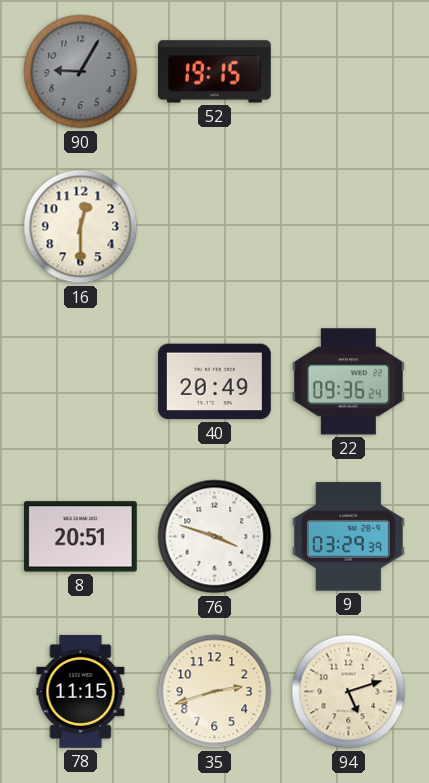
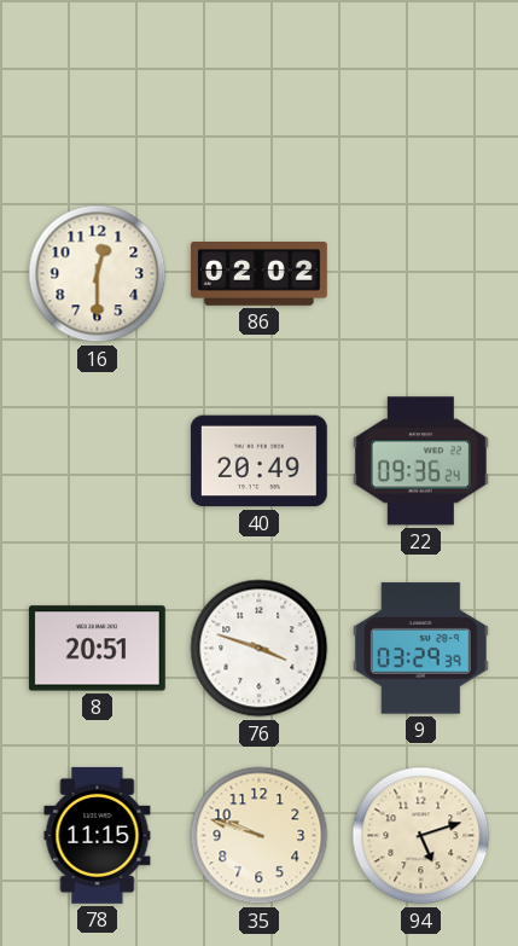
90: 9:05 -> none
52: 19:15 -> none
86: none -> 02:02
35: 2:42 -> 9:48
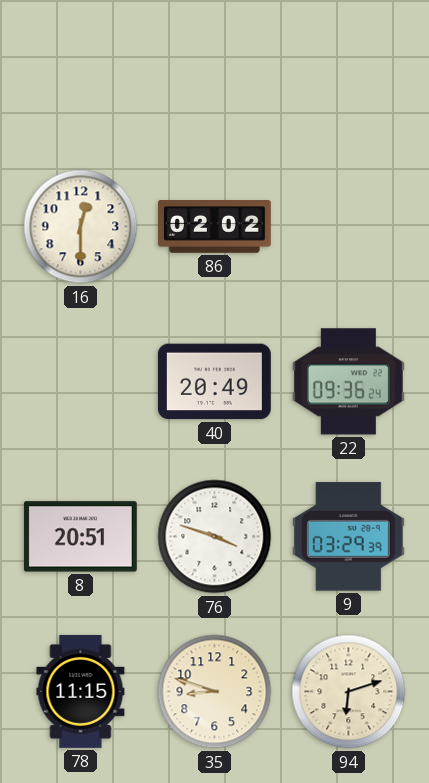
35: 9:48 -> 8:48
94: 5:12 -> 6:12
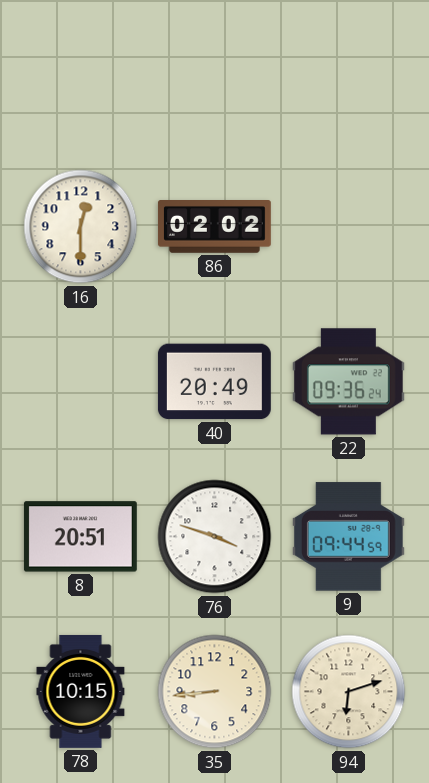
9: 03:29 -> 09:44
78: 11:15 -> 10:15
35: 8:48 -> 8:44
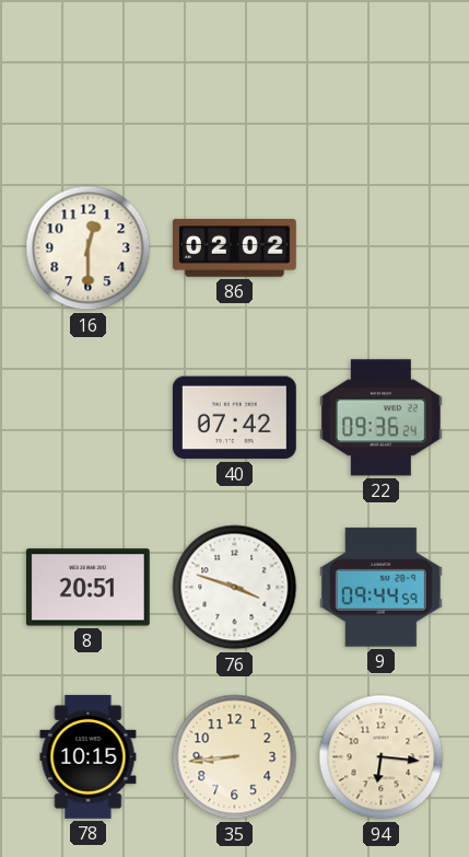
40: 20:49 -> 07:42
94: 6:12 -> 6:16
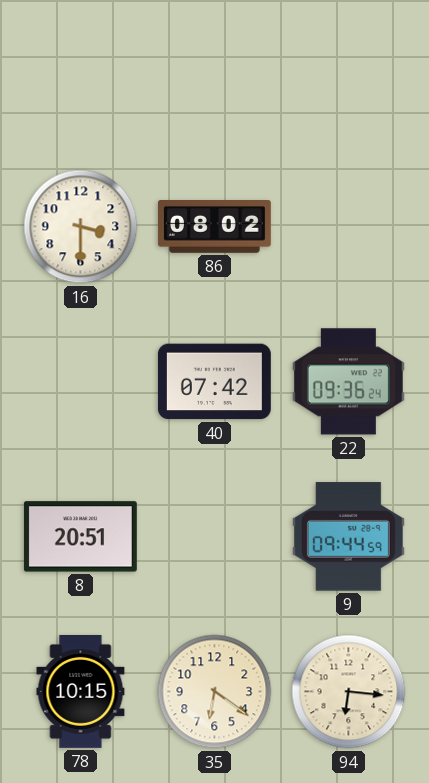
16: 12:30 -> 3:30
86: 02:02 -> 08:02
76: 3:48 -> none
35: 8:44 -> 6:21
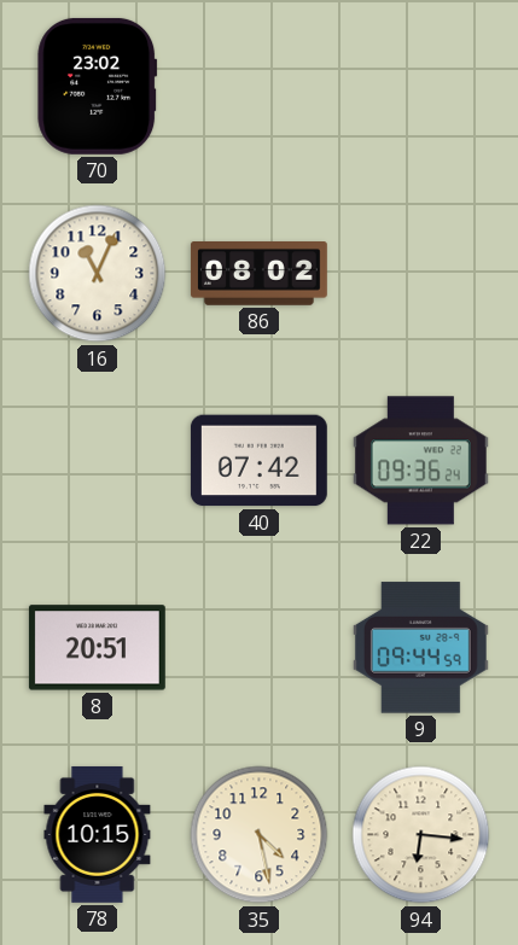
70: none -> 23:02
16: 3:30 -> 11:04
35: 6:21 -> 4:28
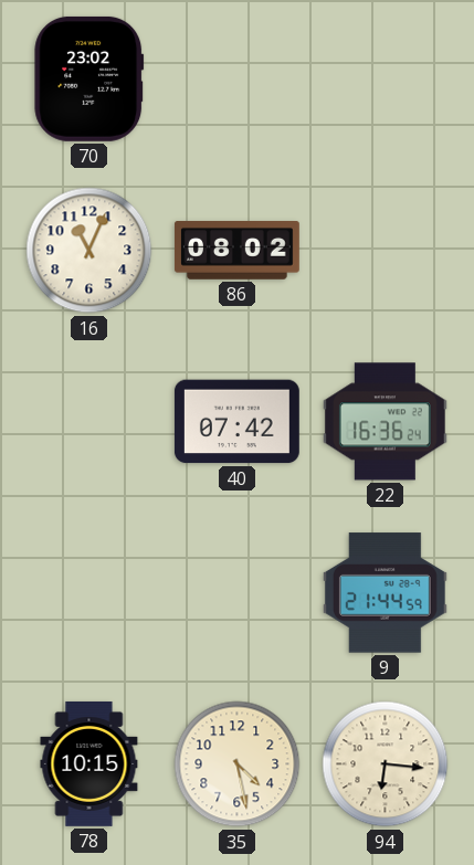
22: 09:36 -> 16:36
8: 20:51 -> none
9: 09:44 -> 21:44
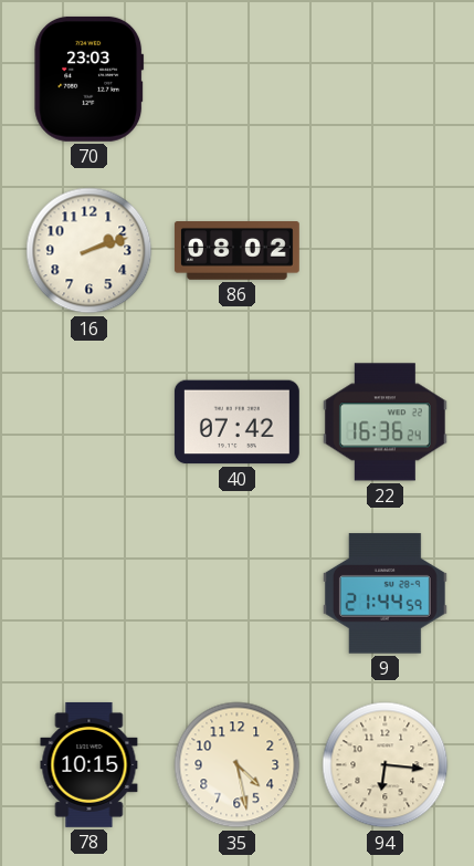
70: 23:02 -> 23:03
16: 11:04 -> 2:12
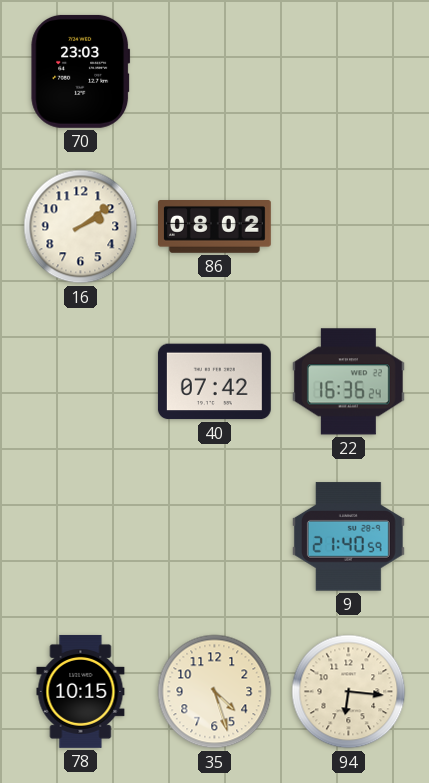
16: 2:12 -> 2:09
9: 21:44 -> 21:40
35: 4:28 -> 4:27
